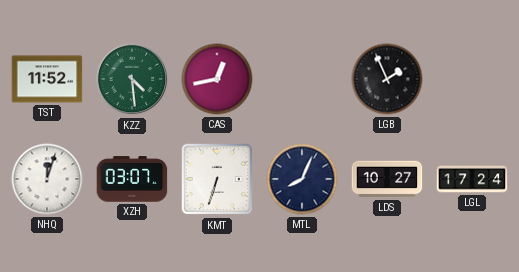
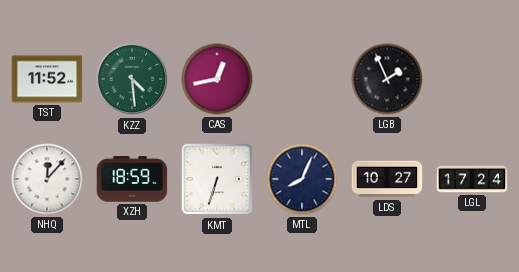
NHQ: 12:03 -> 12:07
XZH: 03:07 -> 18:59
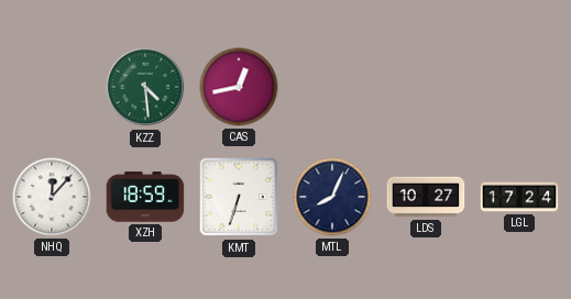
TST: 11:52 -> none
LGB: 1:56 -> none
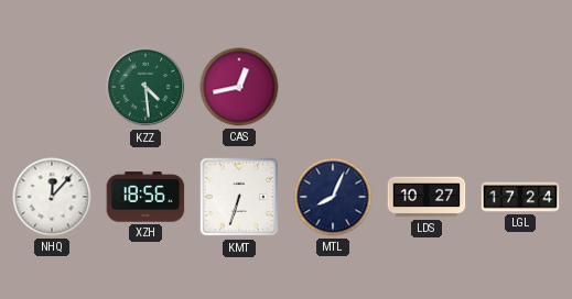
XZH: 18:59 -> 18:56
